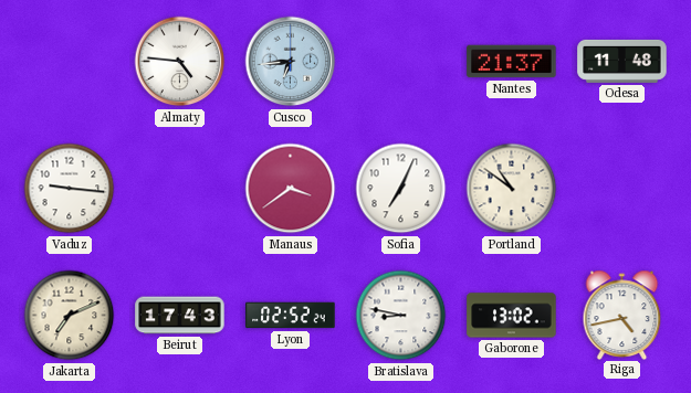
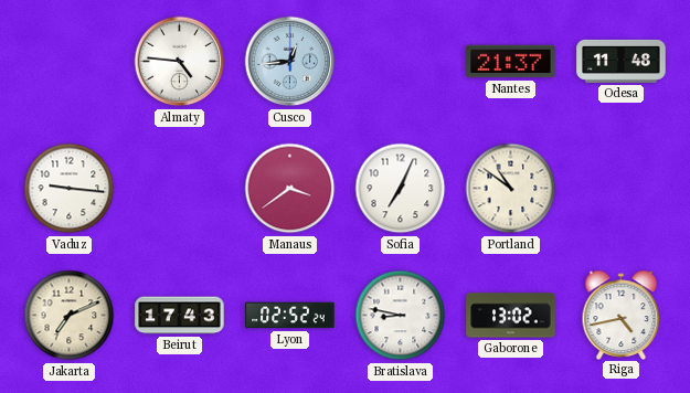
Cusco: 6:44 -> 12:44
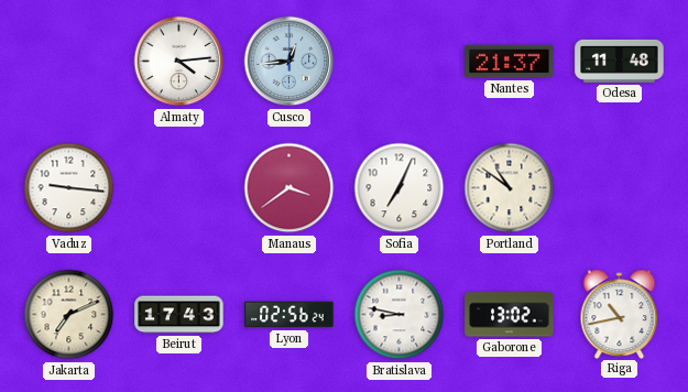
Almaty: 4:46 -> 4:14
Lyon: 02:52 -> 02:56
Riga: 4:43 -> 10:43
